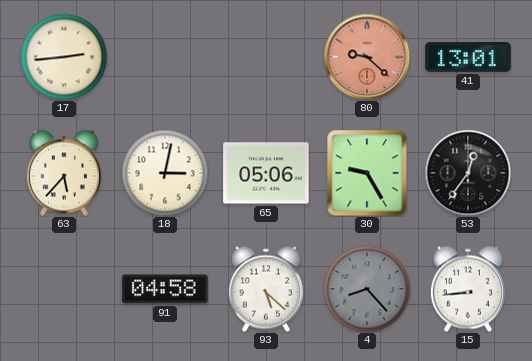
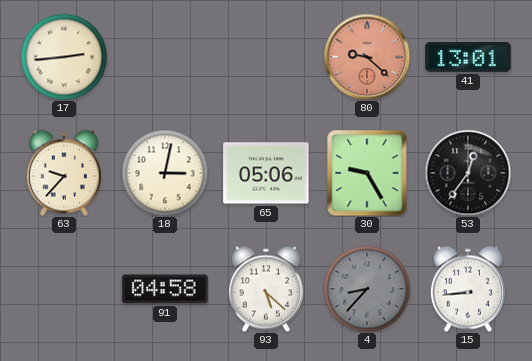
63: 5:37 -> 9:37
4: 8:23 -> 8:37
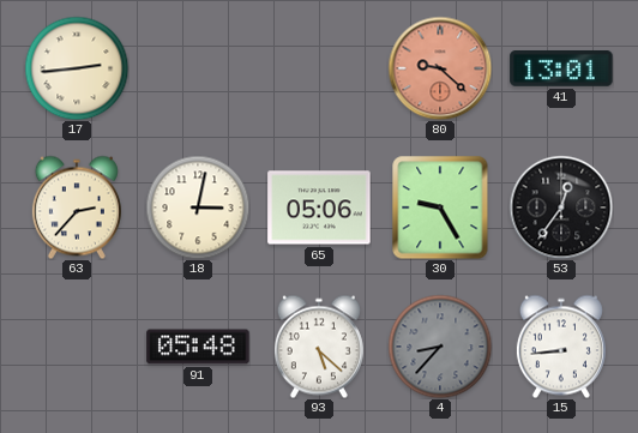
63: 9:37 -> 2:37
91: 04:58 -> 05:48
